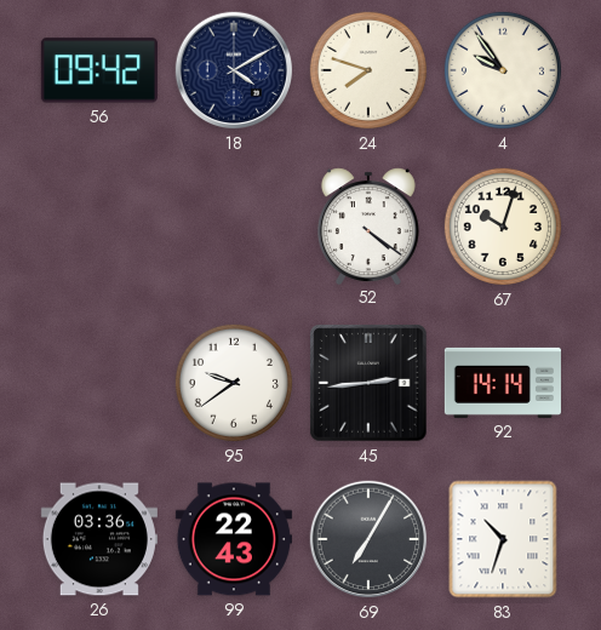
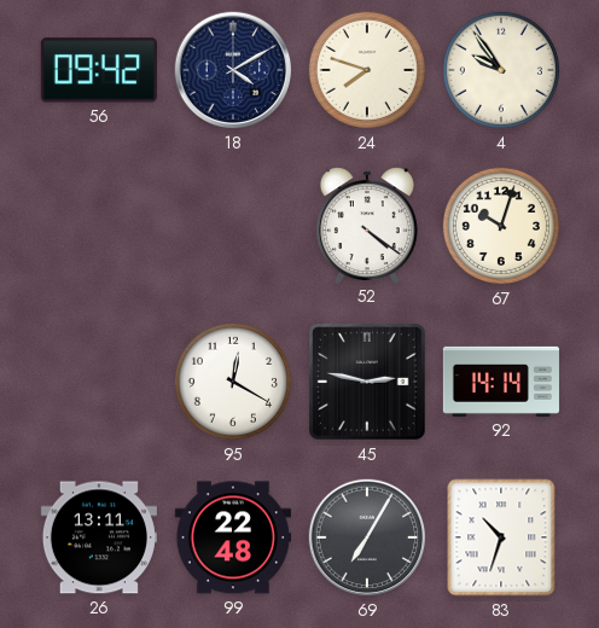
95: 9:39 -> 12:20
45: 2:44 -> 2:47
26: 03:36 -> 13:11
99: 22:43 -> 22:48
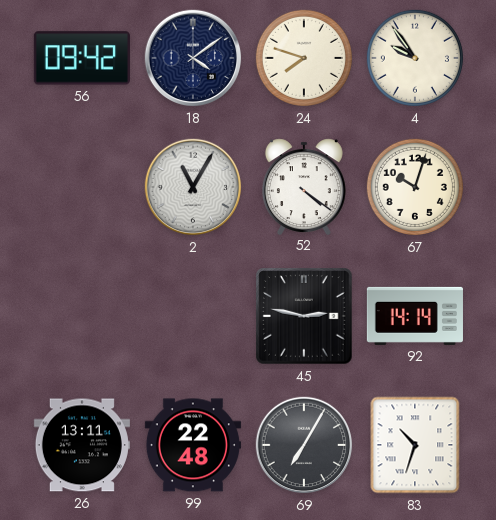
18: 4:10 -> 4:09
2: none -> 11:05
95: 12:20 -> none
